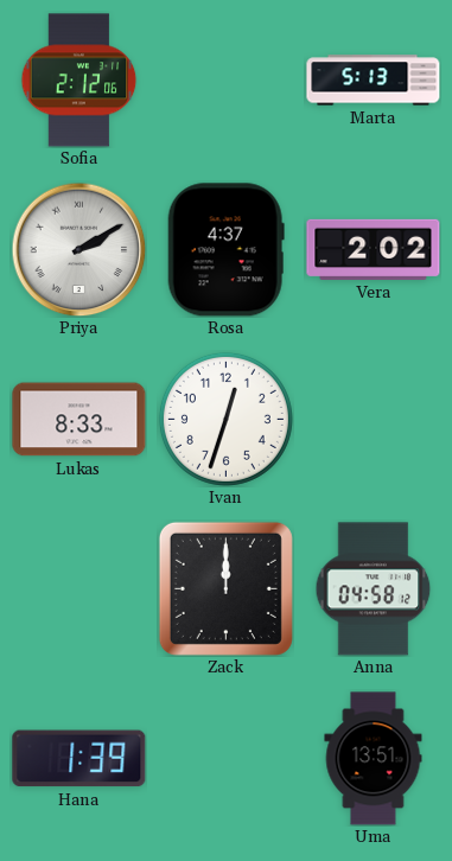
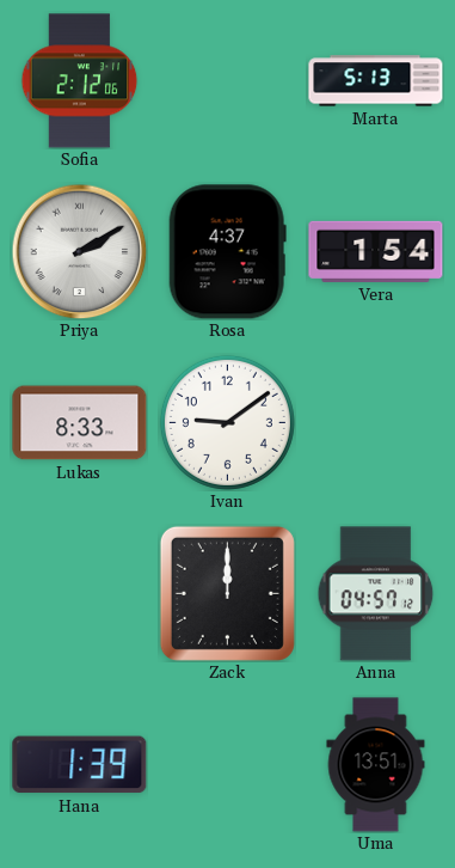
Vera: 2:02 -> 1:54
Ivan: 12:33 -> 9:09
Anna: 04:58 -> 04:57
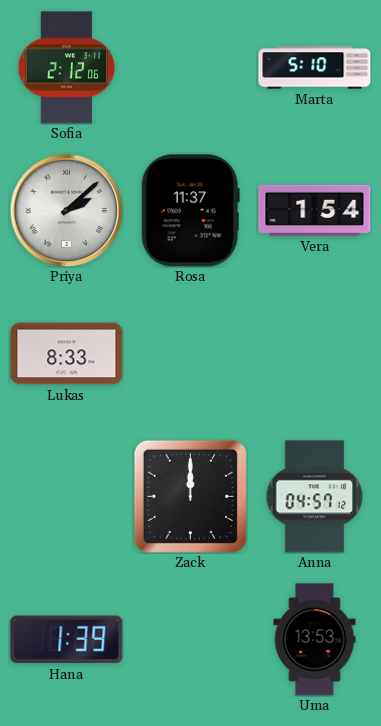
Marta: 5:13 -> 5:10
Priya: 2:10 -> 2:08
Rosa: 4:37 -> 11:37
Ivan: 9:09 -> none
Uma: 13:51 -> 13:53
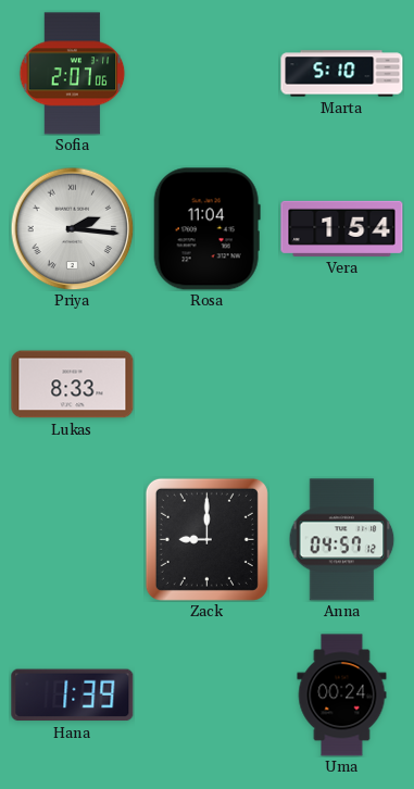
Sofia: 2:12 -> 2:07
Priya: 2:08 -> 2:16
Rosa: 11:37 -> 11:04
Zack: 12:00 -> 9:00
Uma: 13:53 -> 00:24
